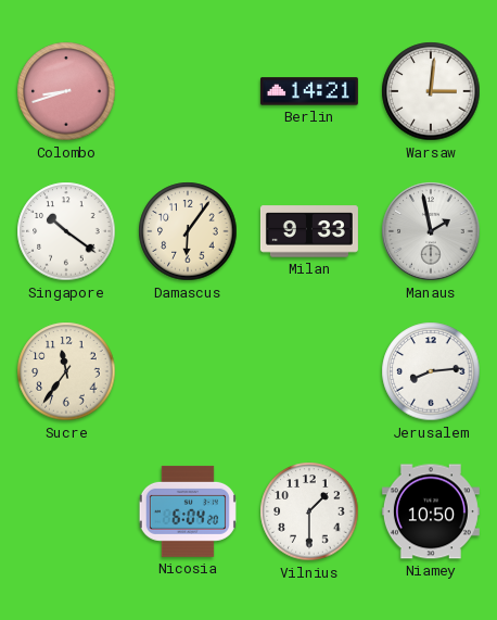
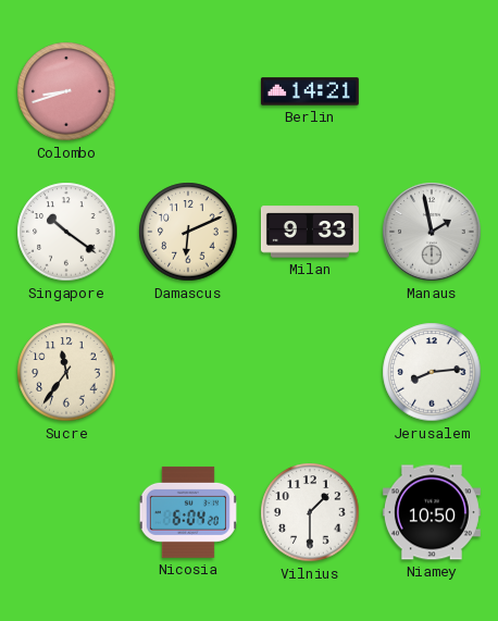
Warsaw: 3:01 -> none
Damascus: 6:06 -> 6:11
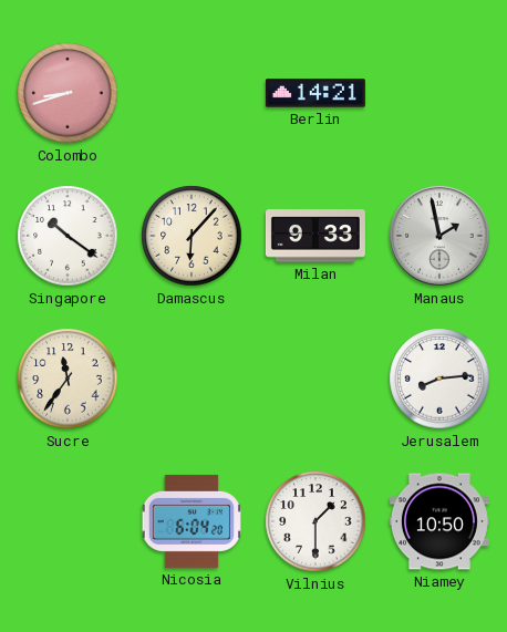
Damascus: 6:11 -> 6:07
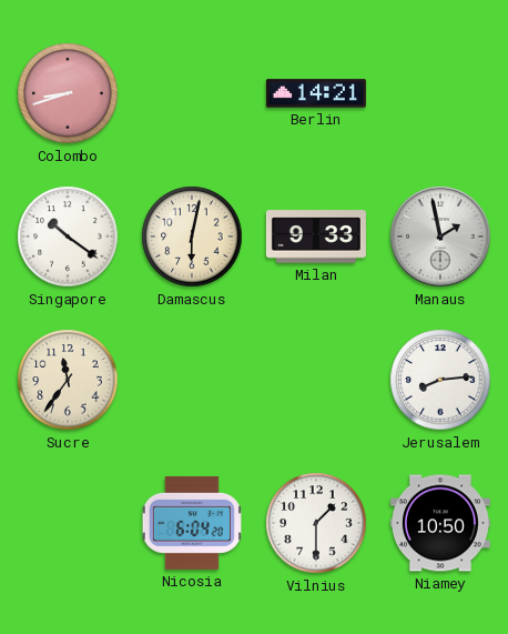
Damascus: 6:07 -> 6:02
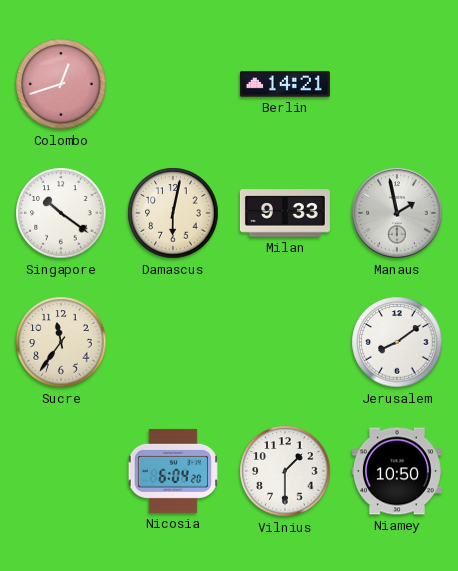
Colombo: 8:42 -> 12:42
Jerusalem: 8:14 -> 8:09
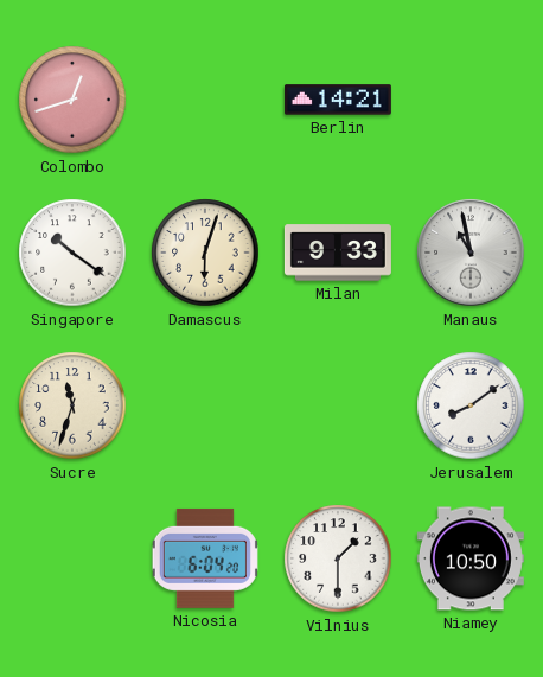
Damascus: 6:02 -> 6:03
Manaus: 1:58 -> 10:58
Sucre: 11:36 -> 11:33
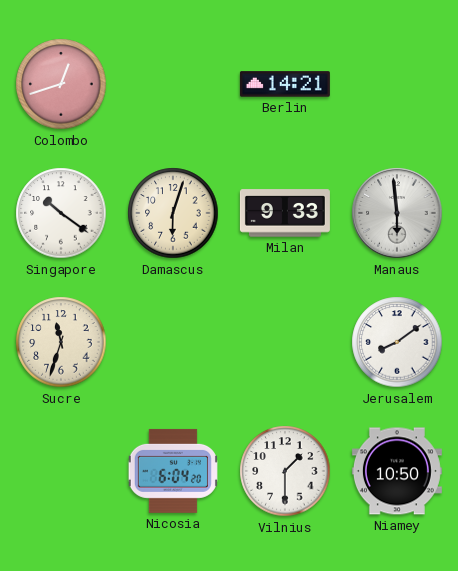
Manaus: 10:58 -> 5:59
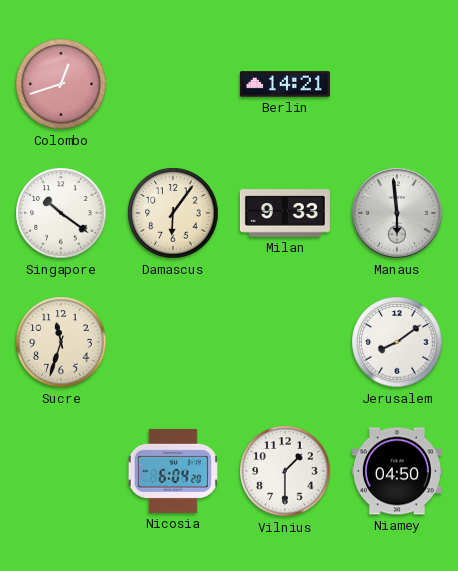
Damascus: 6:03 -> 6:06
Niamey: 10:50 -> 04:50
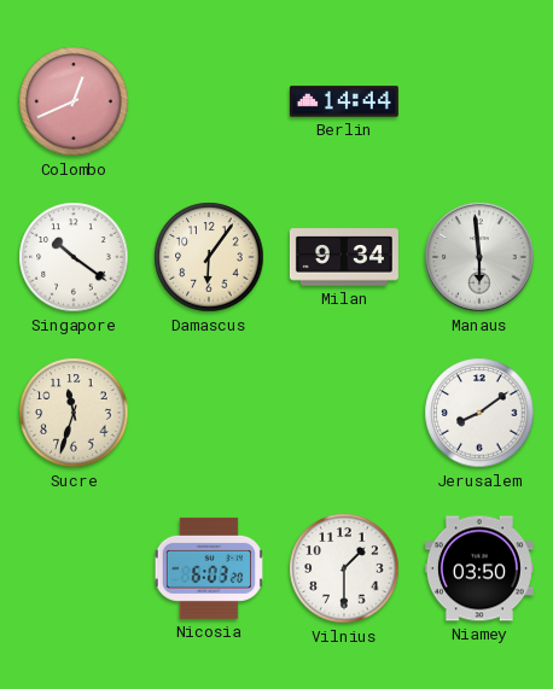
Colombo: 12:42 -> 12:41
Berlin: 14:21 -> 14:44
Milan: 9:33 -> 9:34
Nicosia: 6:04 -> 6:03
Niamey: 04:50 -> 03:50
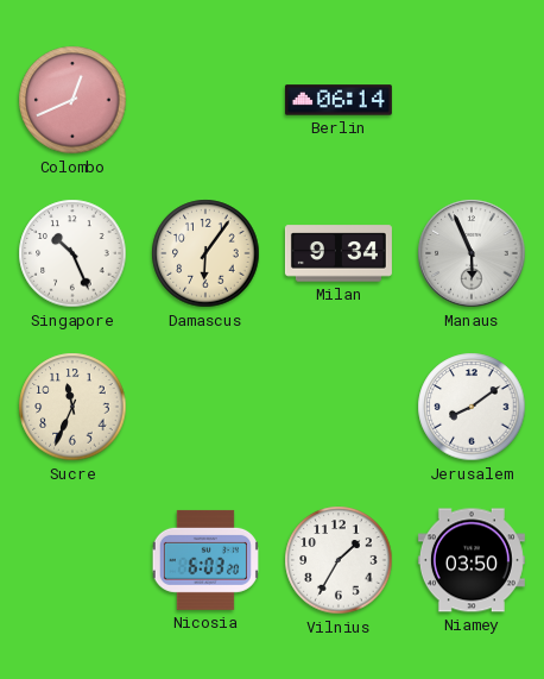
Berlin: 14:44 -> 06:14
Singapore: 10:21 -> 10:26
Manaus: 5:59 -> 5:56
Sucre: 11:33 -> 11:34
Vilnius: 1:30 -> 1:35
